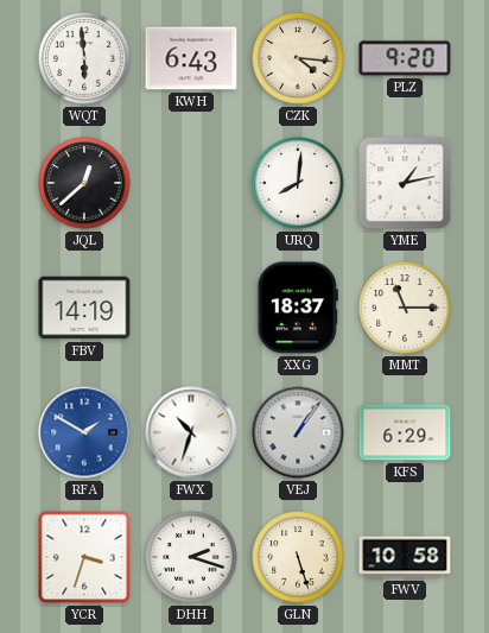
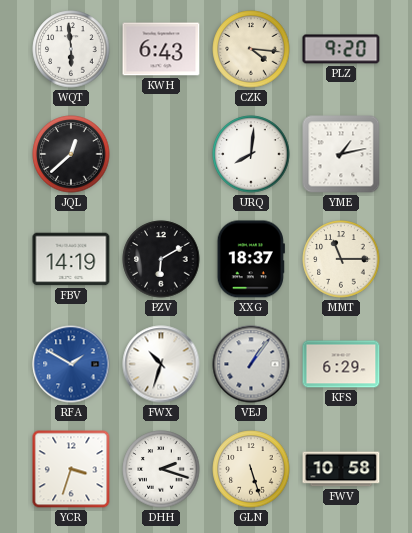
PZV: none -> 6:10
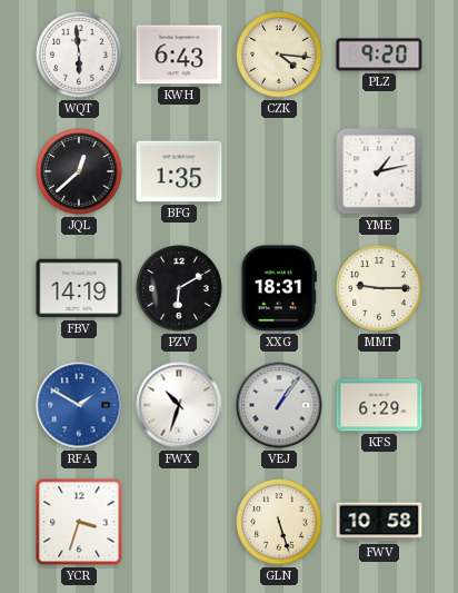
BFG: none -> 1:35
URQ: 8:01 -> none
XXG: 18:37 -> 18:31
MMT: 11:15 -> 9:15
DHH: 2:18 -> none
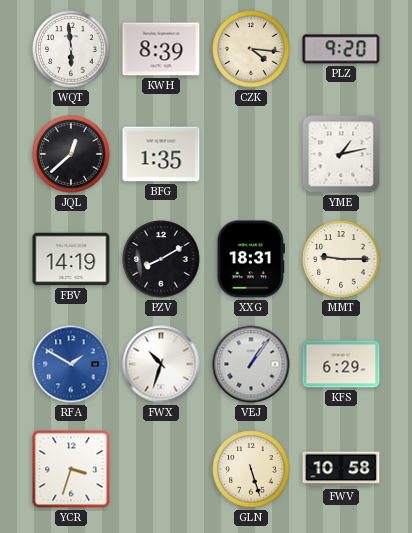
KWH: 6:43 -> 8:39
PZV: 6:10 -> 8:10
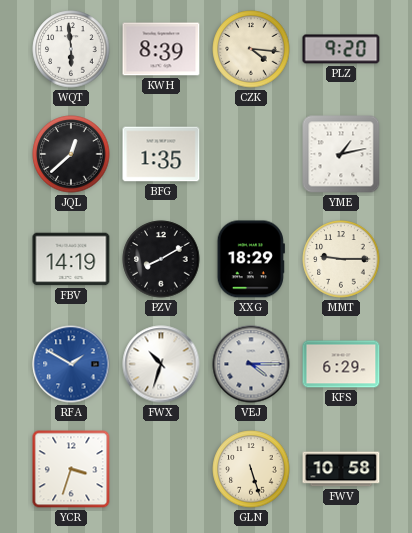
XXG: 18:31 -> 18:29
VEJ: 1:06 -> 4:15
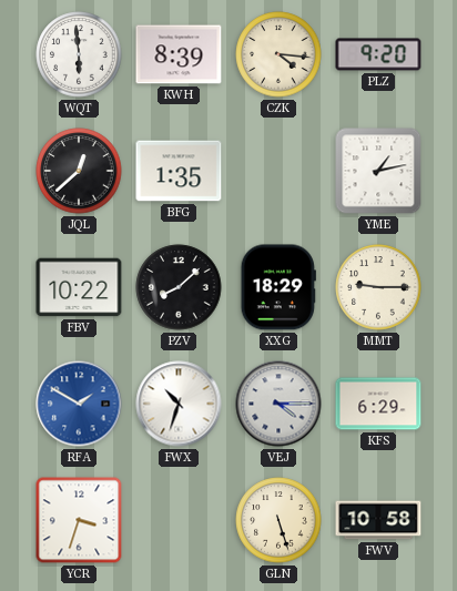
FBV: 14:19 -> 10:22
PZV: 8:10 -> 8:08
